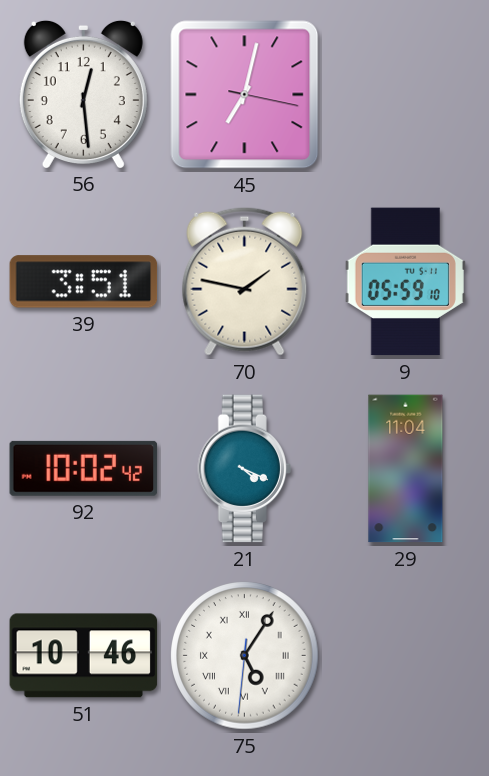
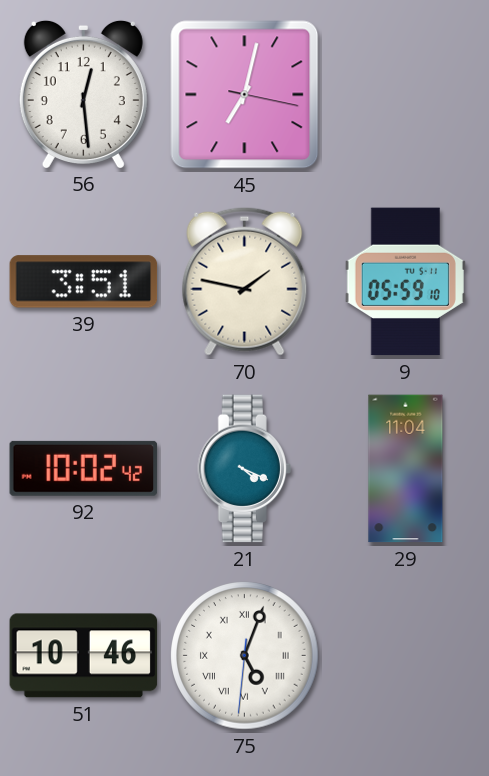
75: 5:05 -> 5:03
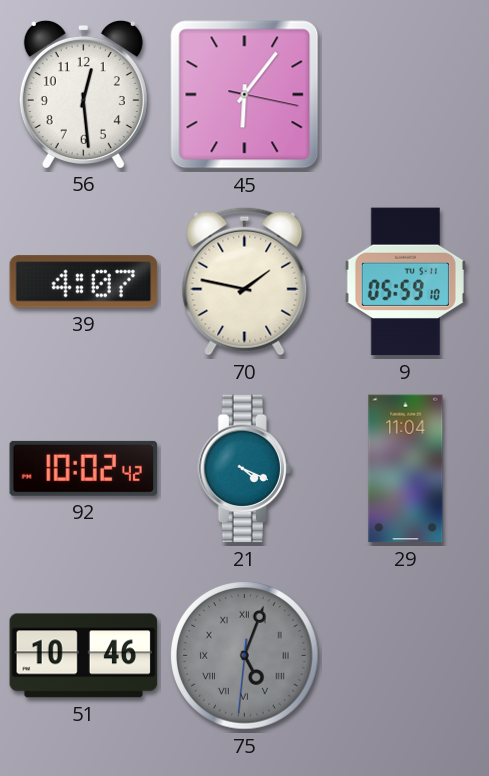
45: 7:02 -> 6:06
39: 3:51 -> 4:07
75 dial: white -> grey
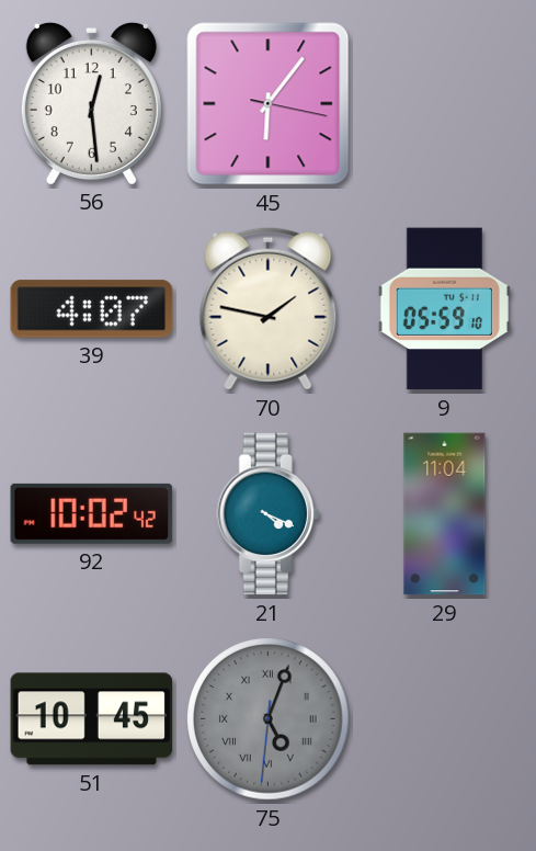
51: 10:46 -> 10:45
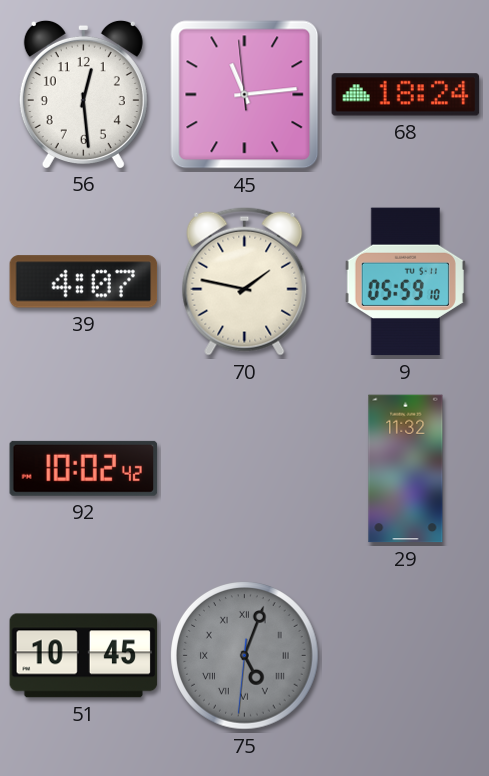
45: 6:06 -> 11:13
68: none -> 18:24
21: 4:19 -> none
29: 11:04 -> 11:32
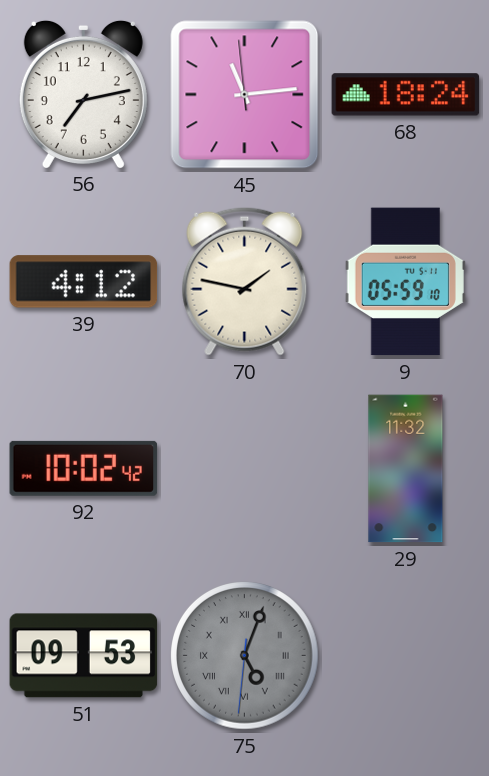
56: 12:29 -> 7:13
39: 4:07 -> 4:12
51: 10:45 -> 09:53
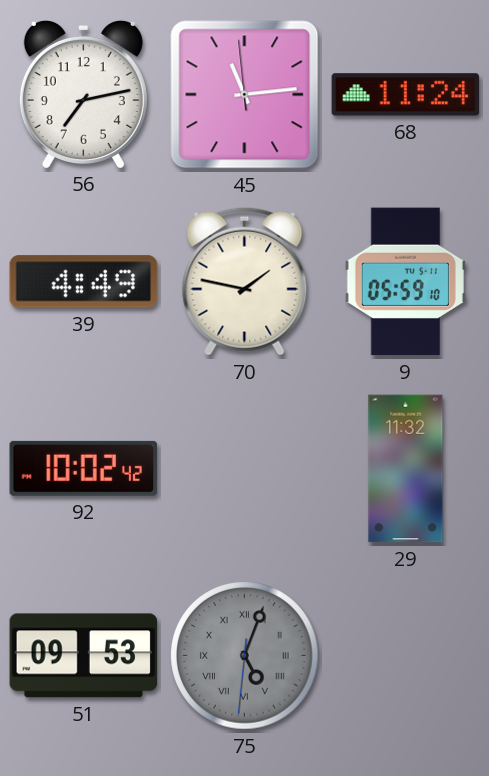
68: 18:24 -> 11:24
39: 4:12 -> 4:49
